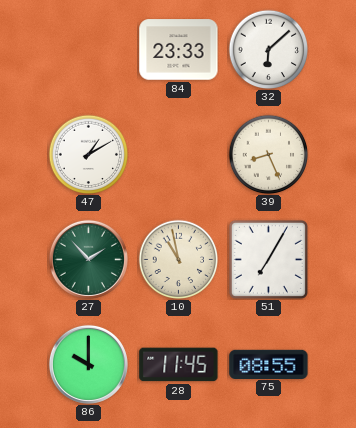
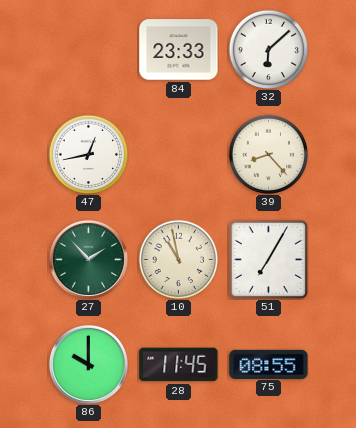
47: 1:10 -> 12:43
39: 8:26 -> 8:23
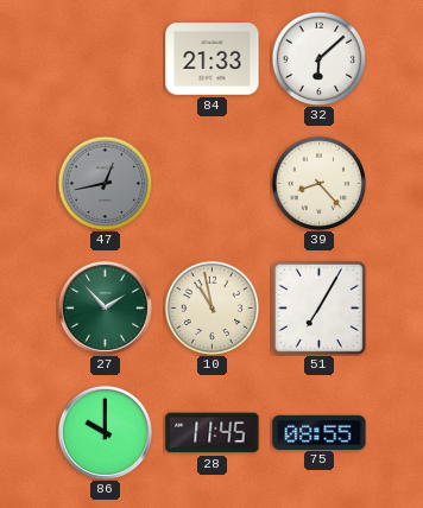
84: 23:33 -> 21:33
47 dial: white -> grey
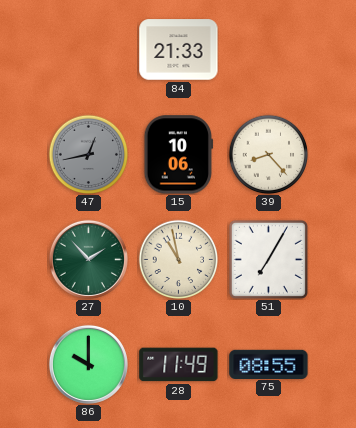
32: 6:08 -> none
15: none -> 10:06
28: 11:45 -> 11:49
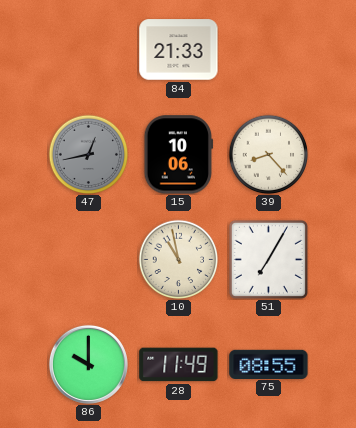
27: 1:53 -> none
